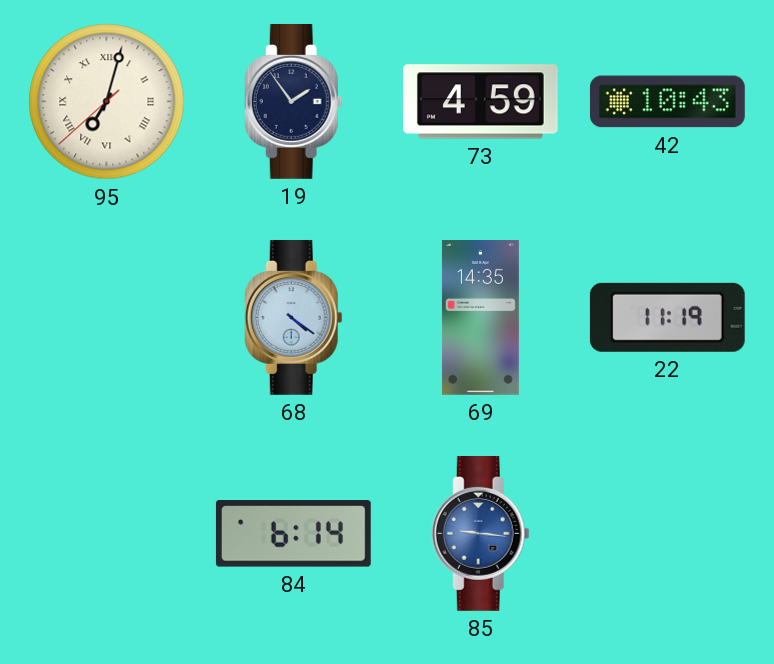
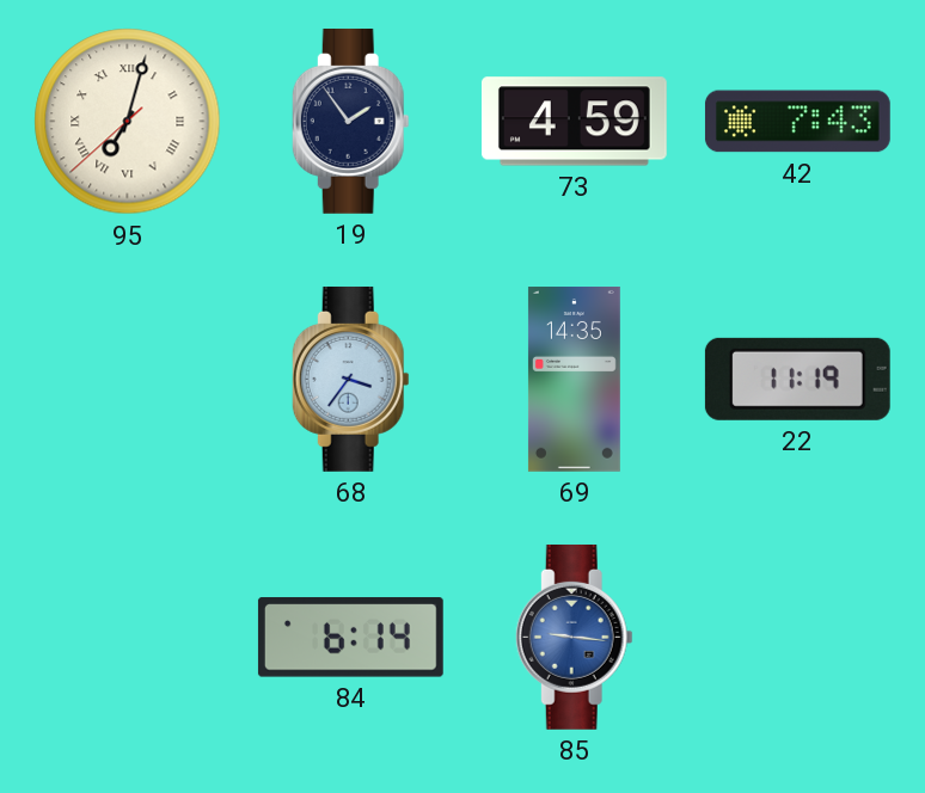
42: 10:43 -> 7:43
68: 4:21 -> 3:36
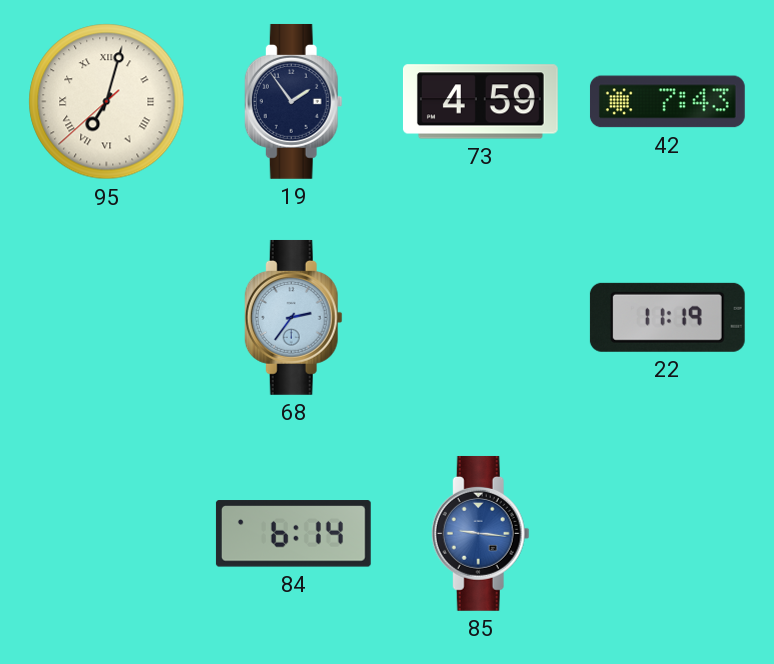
68: 3:36 -> 2:36
69: 14:35 -> none
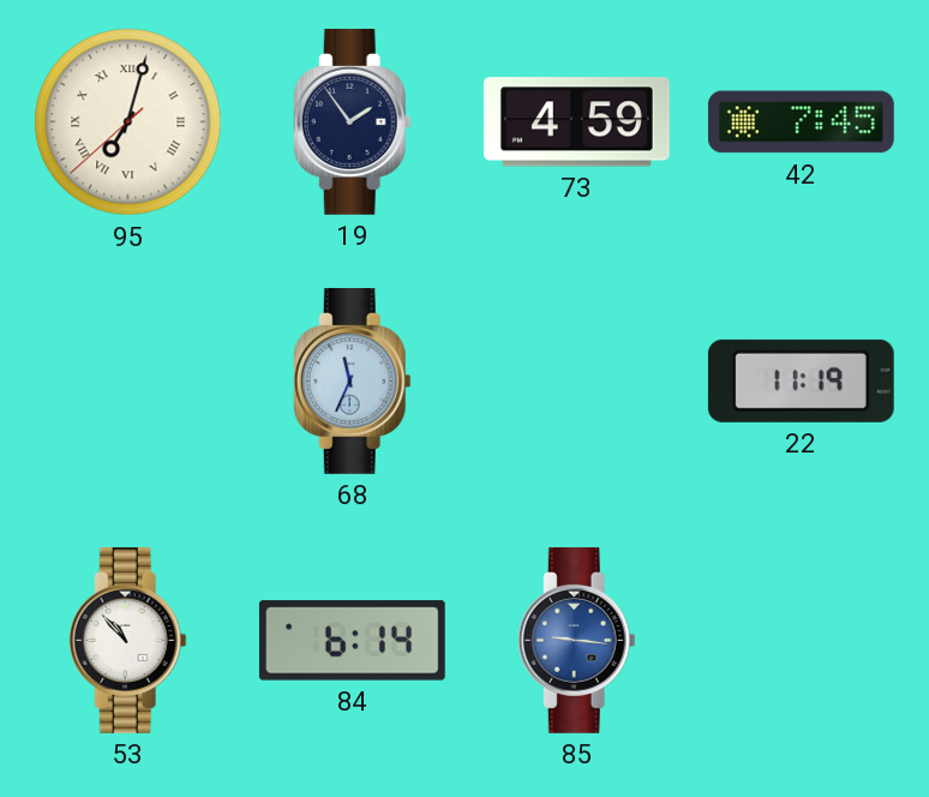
42: 7:43 -> 7:45
68: 2:36 -> 11:34
53: none -> 10:53
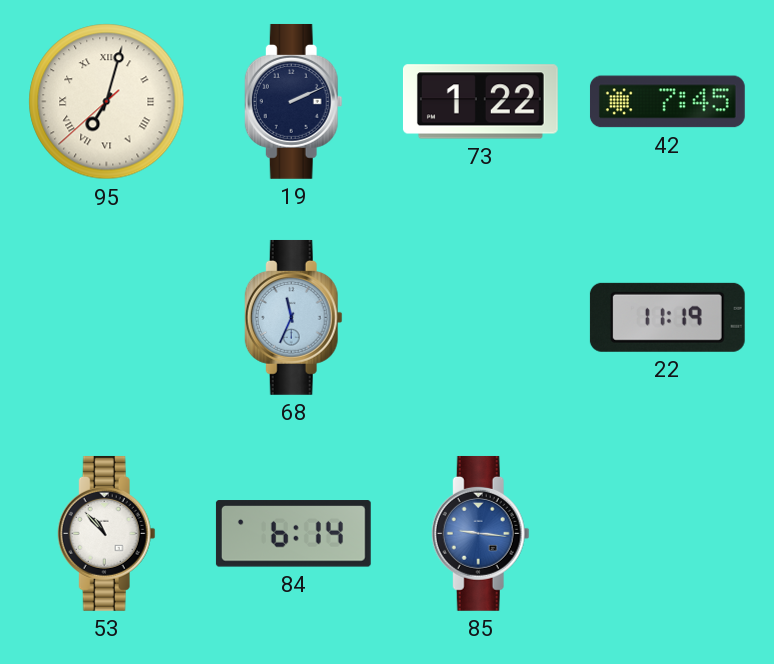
19: 1:54 -> 2:11
73: 4:59 -> 1:22
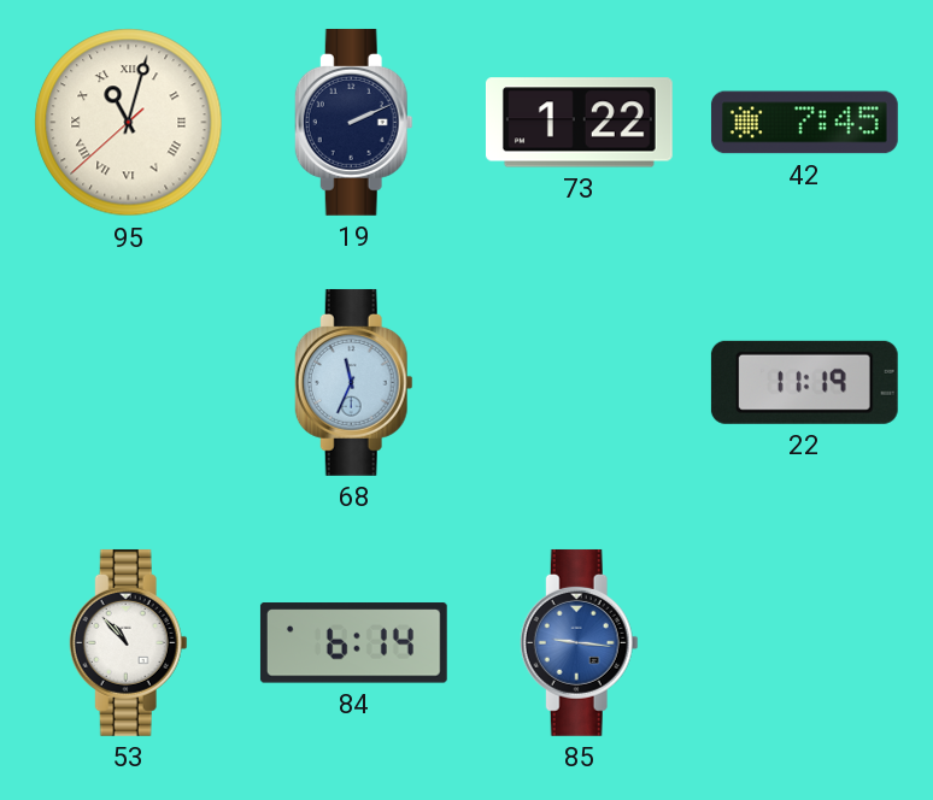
95: 7:02 -> 11:02
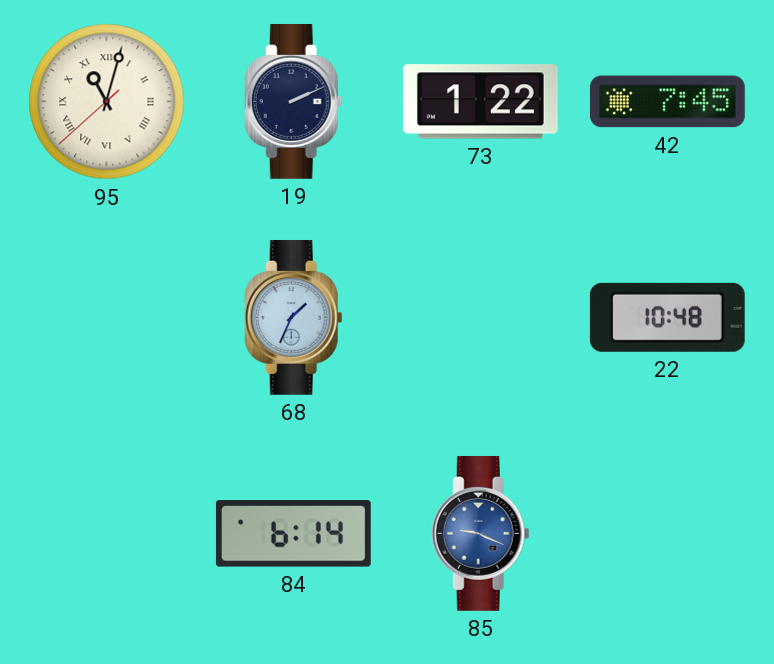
68: 11:34 -> 1:34
22: 11:19 -> 10:48
53: 10:53 -> none
85: 9:16 -> 9:19
